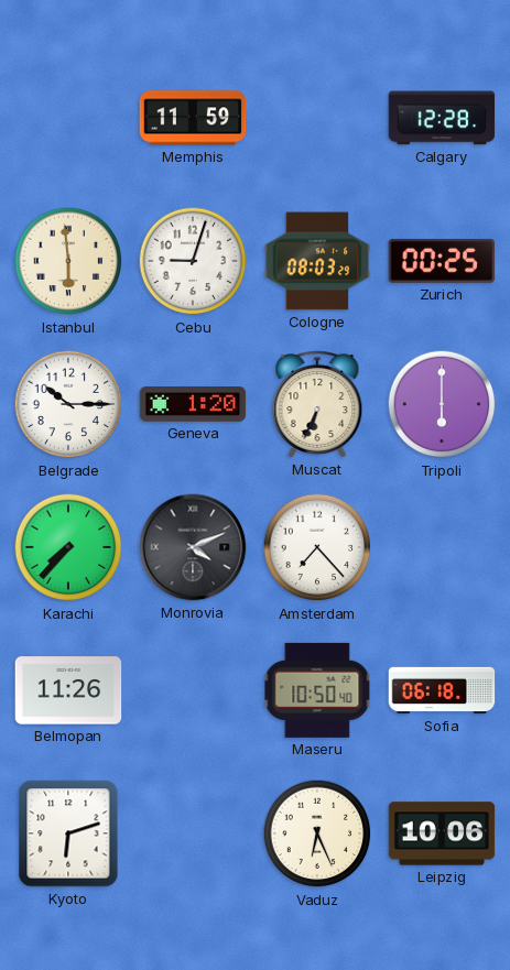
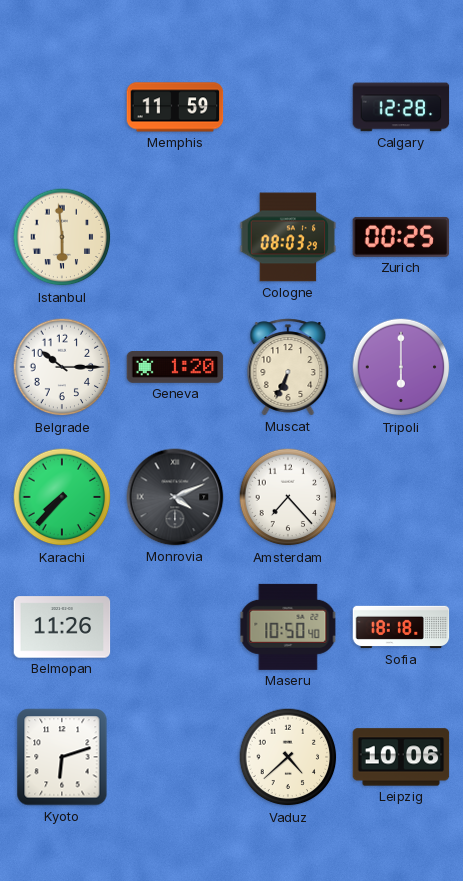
Cebu: 9:03 -> none
Sofia: 06:18 -> 18:18
Vaduz: 6:26 -> 4:38
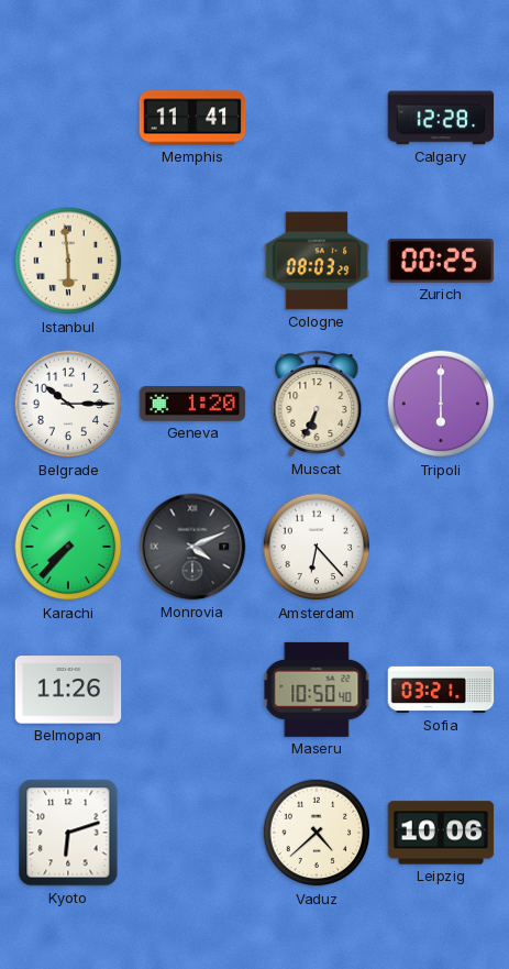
Memphis: 11:59 -> 11:41
Amsterdam: 7:23 -> 6:23
Sofia: 18:18 -> 03:21
